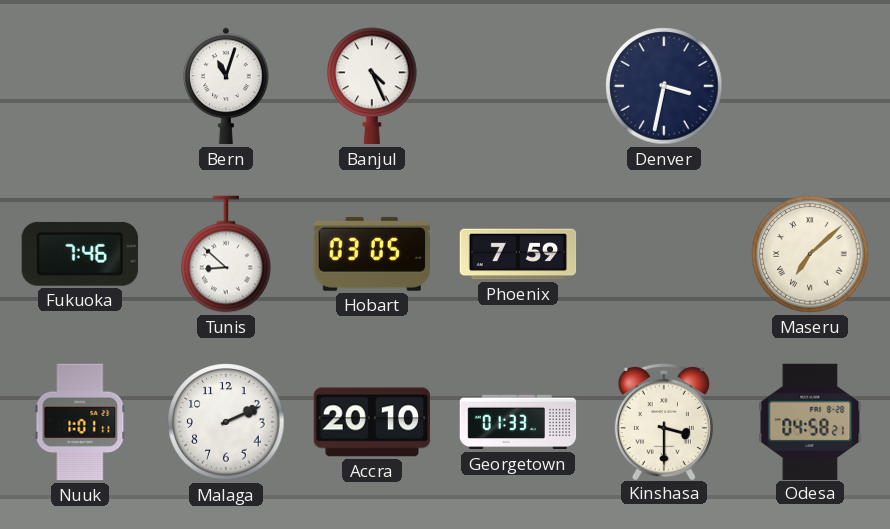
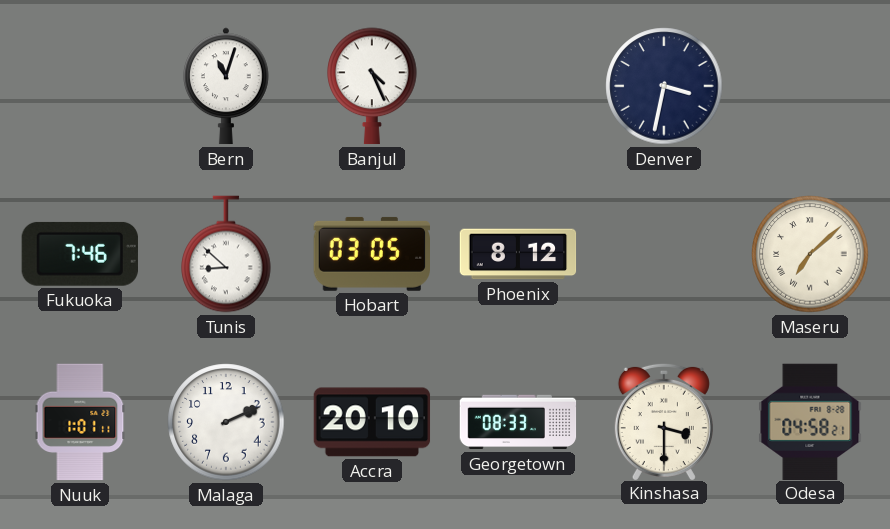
Phoenix: 7:59 -> 8:12
Georgetown: 01:33 -> 08:33
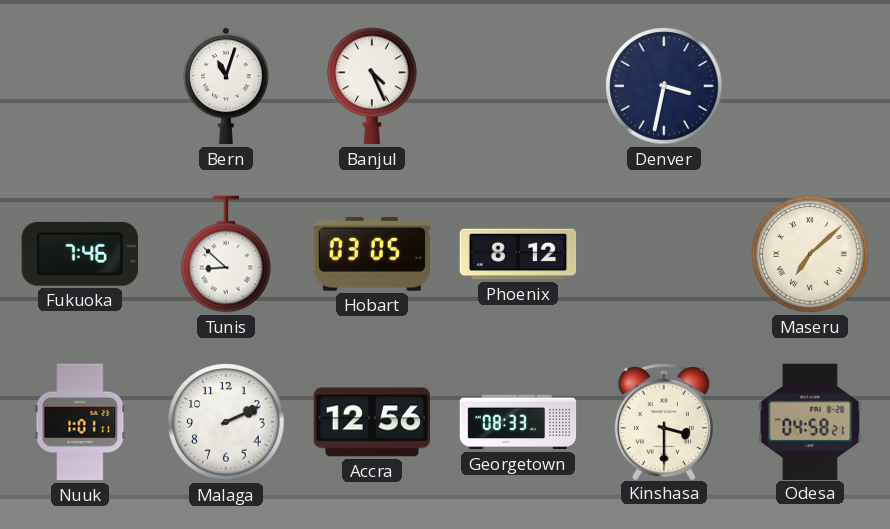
Accra: 20:10 -> 12:56
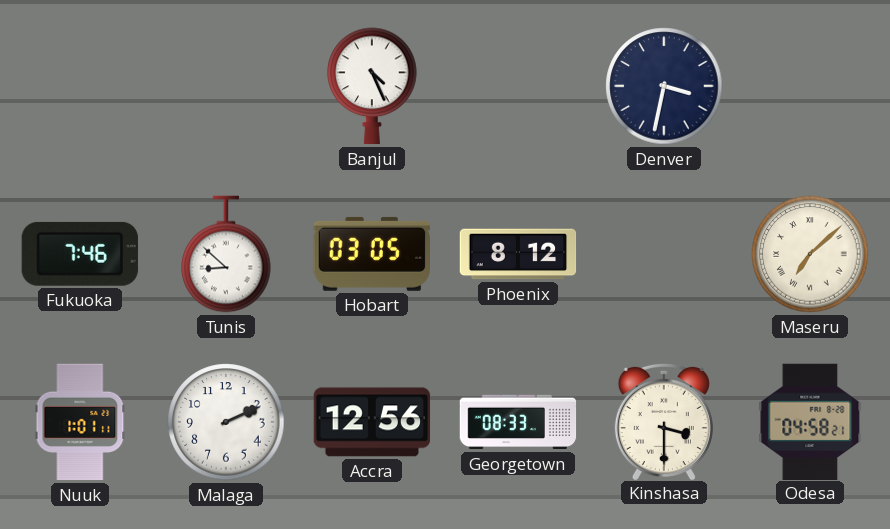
Bern: 11:03 -> none
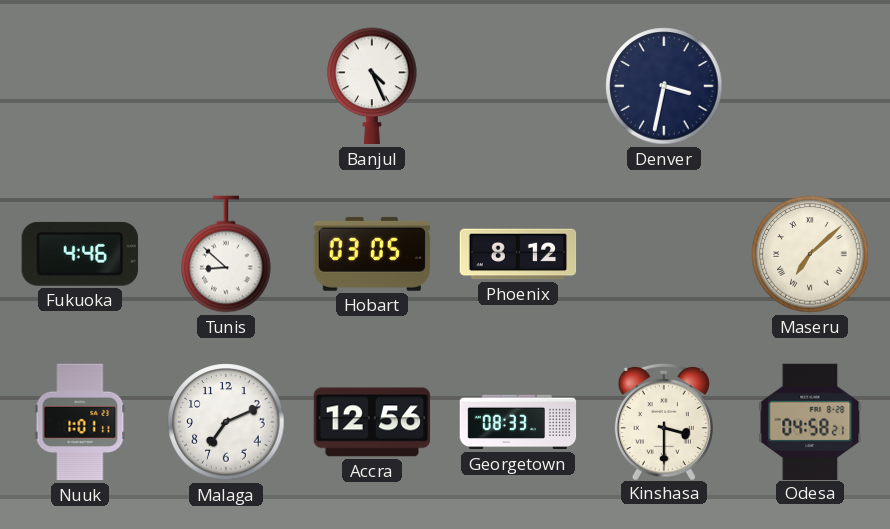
Fukuoka: 7:46 -> 4:46
Malaga: 2:11 -> 7:11
